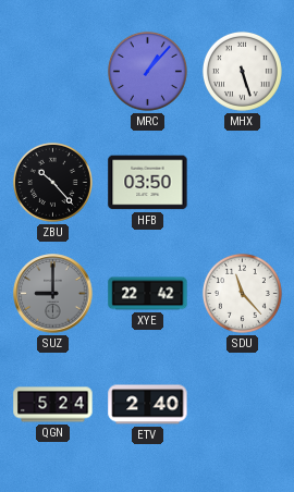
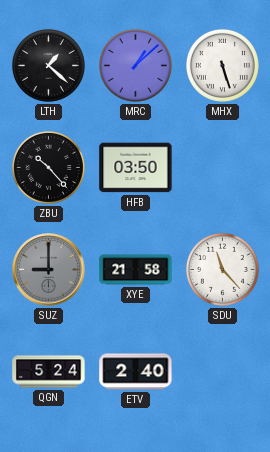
LTH: none -> 1:22
MRC: 1:07 -> 1:08
XYE: 22:42 -> 21:58
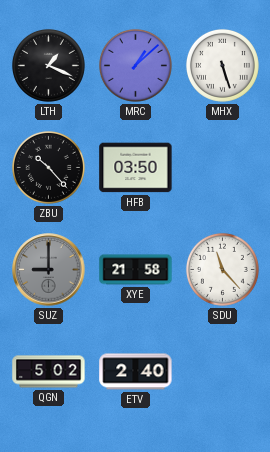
LTH: 1:22 -> 1:19
QGN: 5:24 -> 5:02
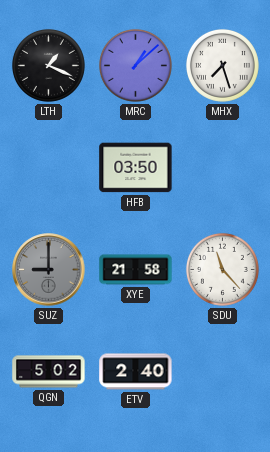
MHX: 5:27 -> 7:27
ZBU: 10:23 -> none
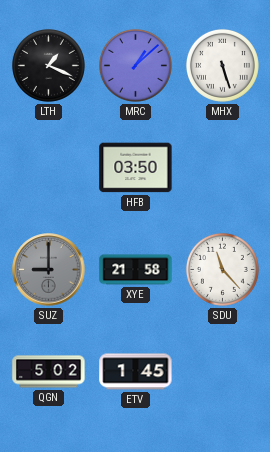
MHX: 7:27 -> 5:27
ETV: 2:40 -> 1:45
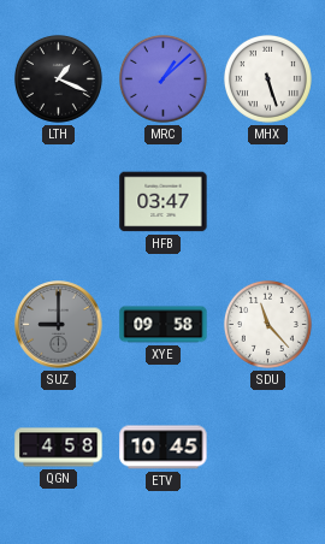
HFB: 03:50 -> 03:47
XYE: 21:58 -> 09:58
QGN: 5:02 -> 4:58
ETV: 1:45 -> 10:45
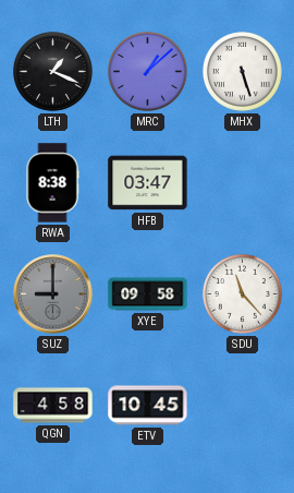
RWA: none -> 8:38
